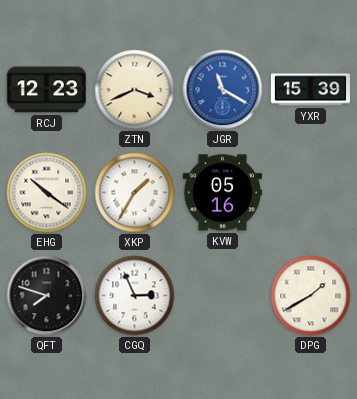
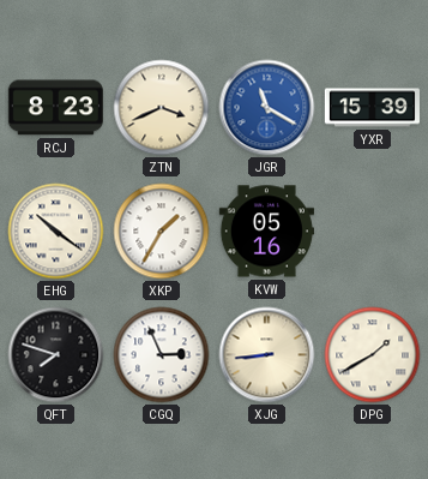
RCJ: 12:23 -> 8:23
XJG: none -> 8:44
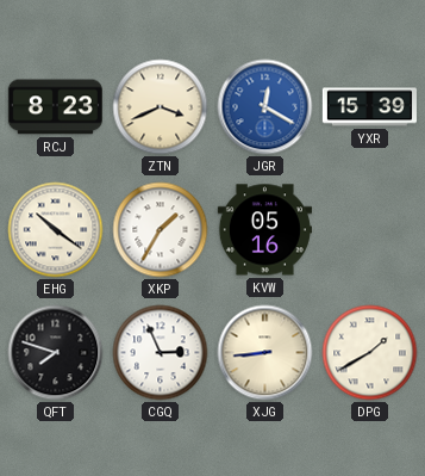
JGR: 11:20 -> 12:20
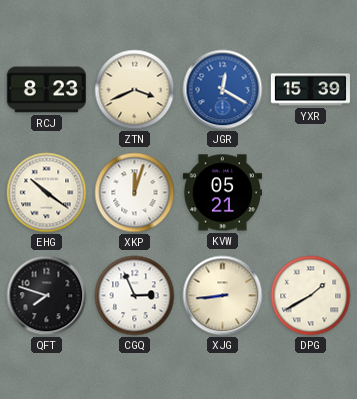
XKP: 1:35 -> 12:03
KVW: 05:16 -> 05:21
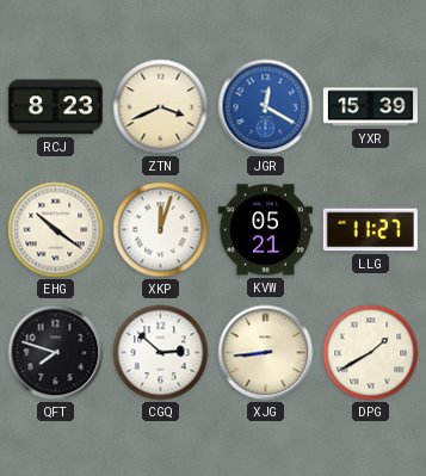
LLG: none -> 11:27
CGQ: 2:56 -> 2:52
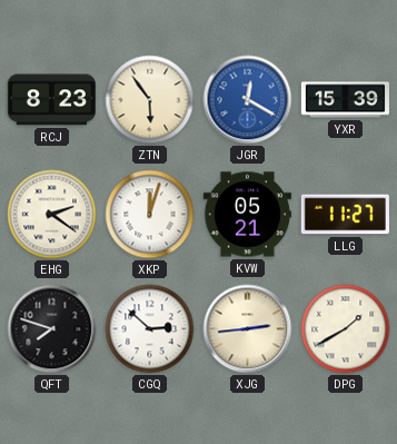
ZTN: 3:41 -> 5:54
EHG: 10:21 -> 2:21
XJG: 8:44 -> 2:44
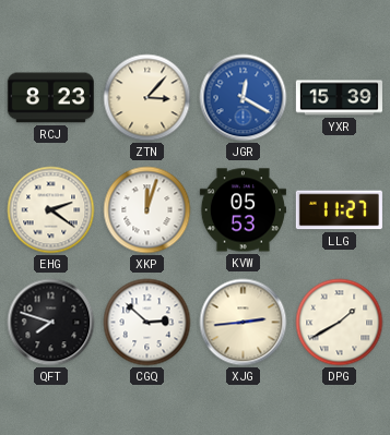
ZTN: 5:54 -> 3:07
KVW: 05:21 -> 05:53
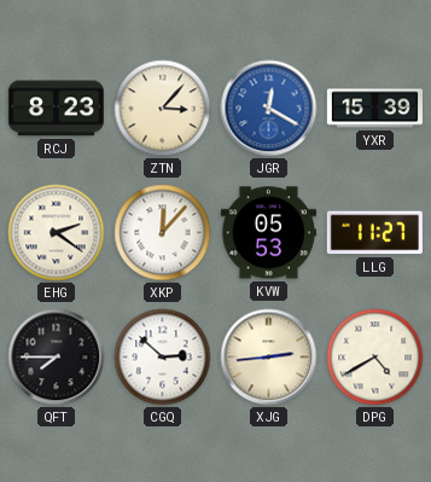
XKP: 12:03 -> 12:07
QFT: 7:48 -> 7:45
DPG: 1:40 -> 4:40
